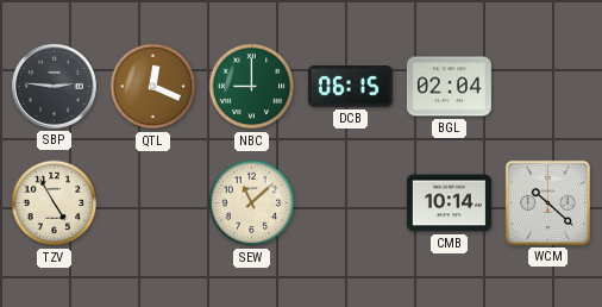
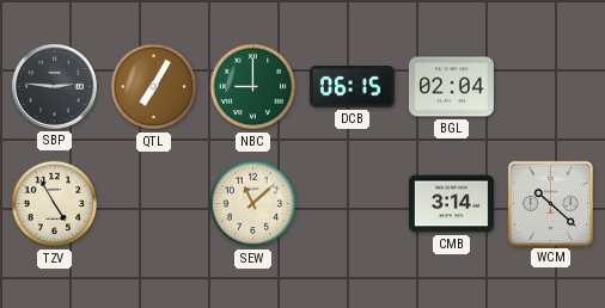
QTL: 12:19 -> 7:05
CMB: 10:14 -> 3:14
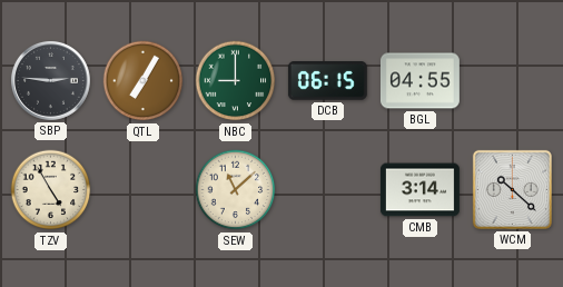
BGL: 02:04 -> 04:55
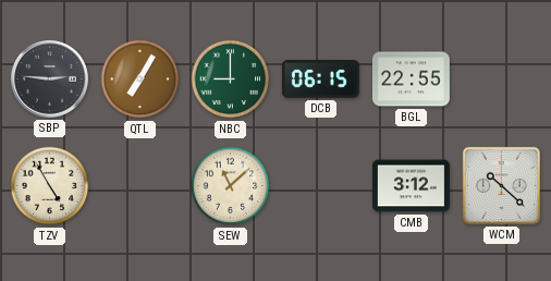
BGL: 04:55 -> 22:55
CMB: 3:14 -> 3:12
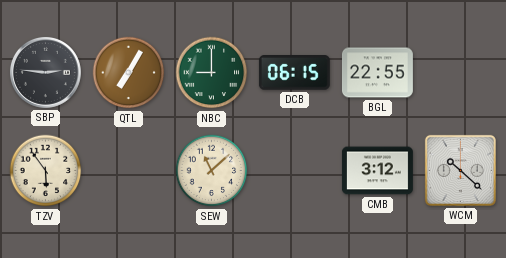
TZV: 4:55 -> 5:54
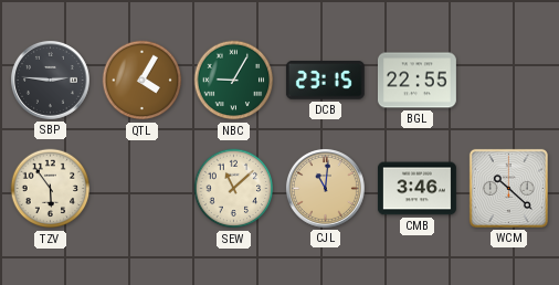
QTL: 7:05 -> 4:05
NBC: 9:00 -> 9:05
DCB: 06:15 -> 23:15
CJL: none -> 11:01
CMB: 3:12 -> 3:46
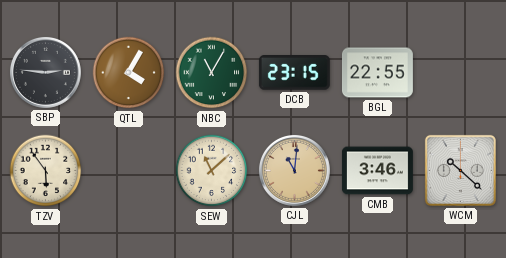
NBC: 9:05 -> 11:05
